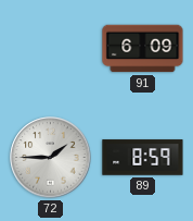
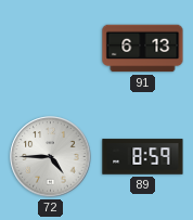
91: 6:09 -> 6:13
72: 1:45 -> 4:45
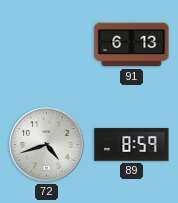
72: 4:45 -> 4:42
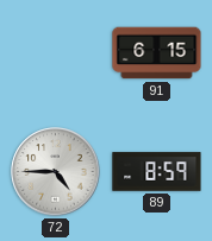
91: 6:13 -> 6:15
72: 4:42 -> 4:45
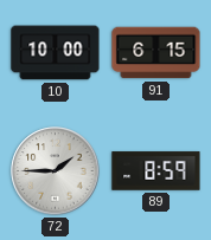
10: none -> 10:00
72: 4:45 -> 1:45
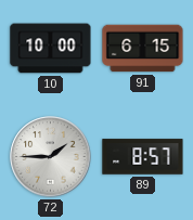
89: 8:59 -> 8:57
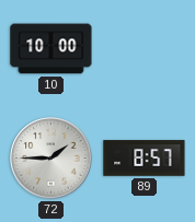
91: 6:15 -> none
